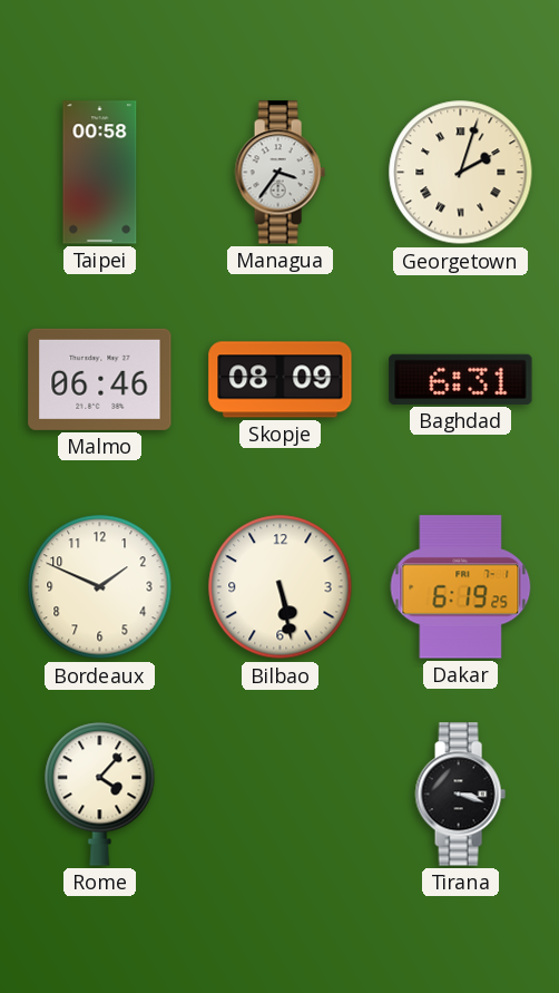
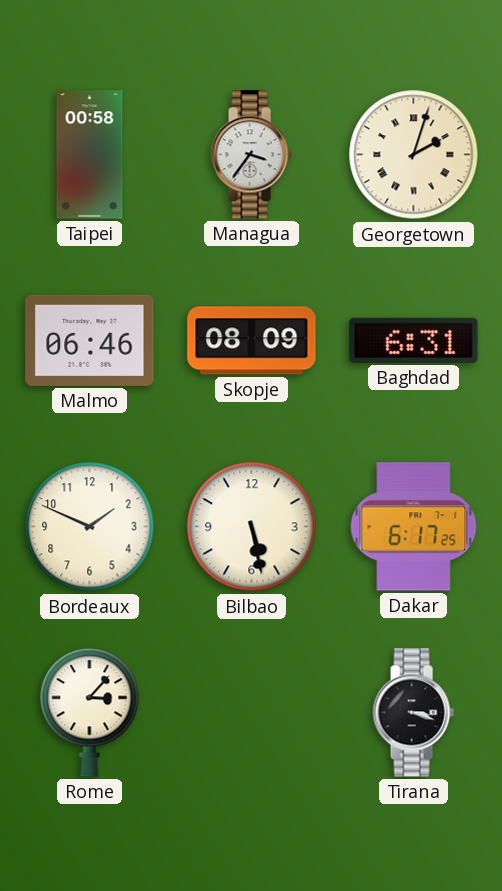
Dakar: 6:19 -> 6:17
Rome: 4:07 -> 3:07
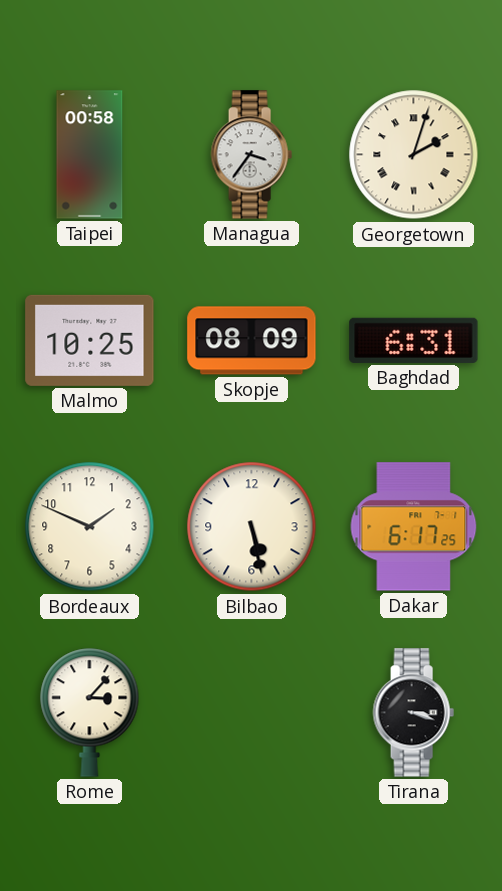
Malmo: 06:46 -> 10:25
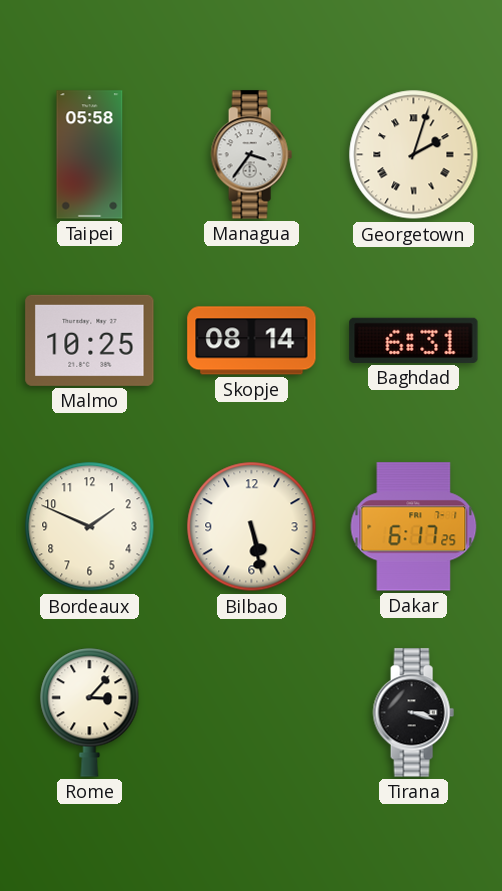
Taipei: 00:58 -> 05:58
Skopje: 08:09 -> 08:14
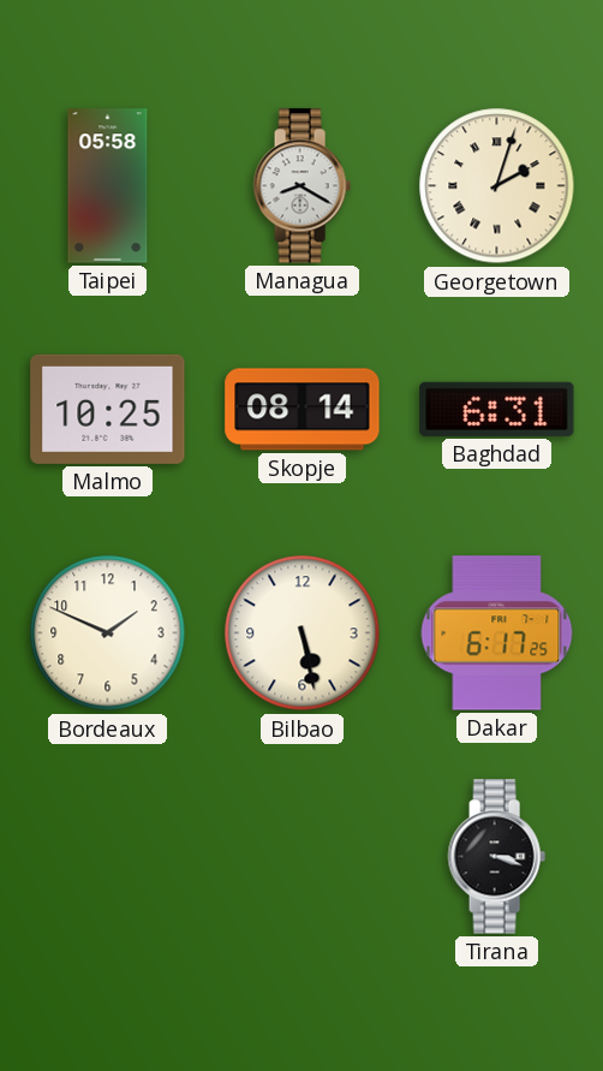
Managua: 3:36 -> 8:20
Rome: 3:07 -> none
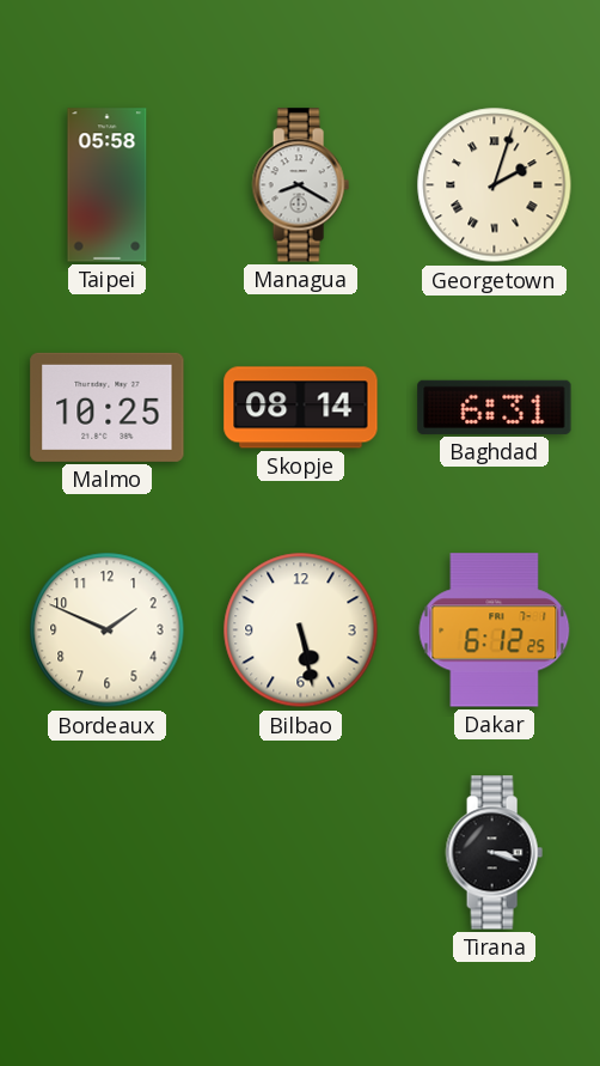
Dakar: 6:17 -> 6:12
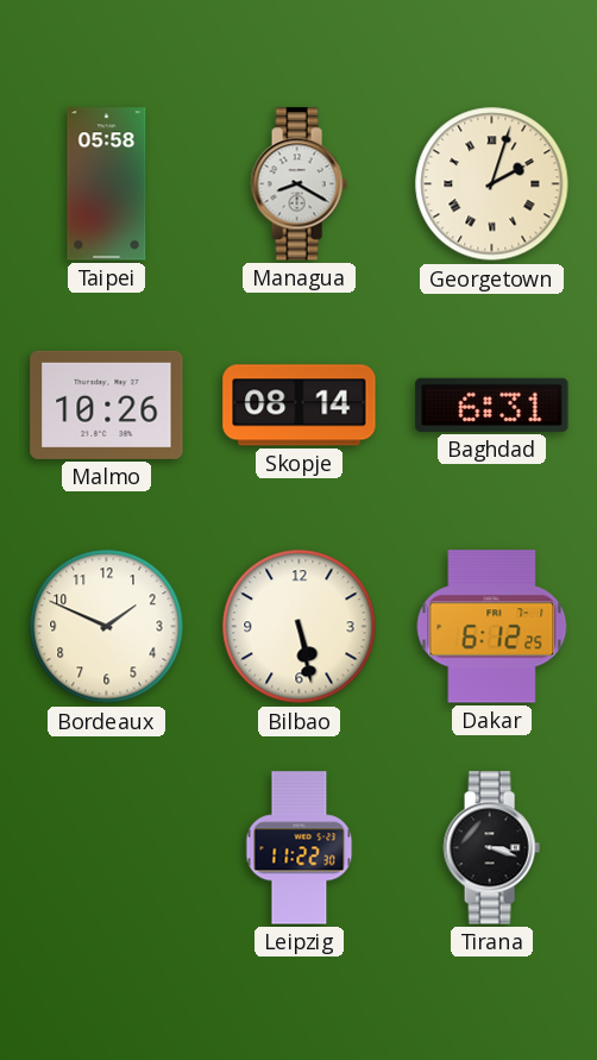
Malmo: 10:25 -> 10:26
Leipzig: none -> 11:22
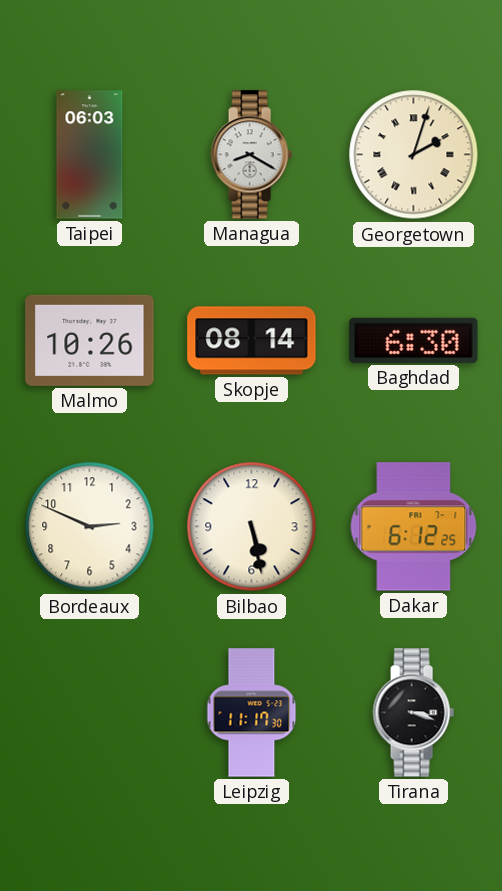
Taipei: 05:58 -> 06:03
Baghdad: 6:31 -> 6:30
Bordeaux: 1:49 -> 2:49
Leipzig: 11:22 -> 11:17
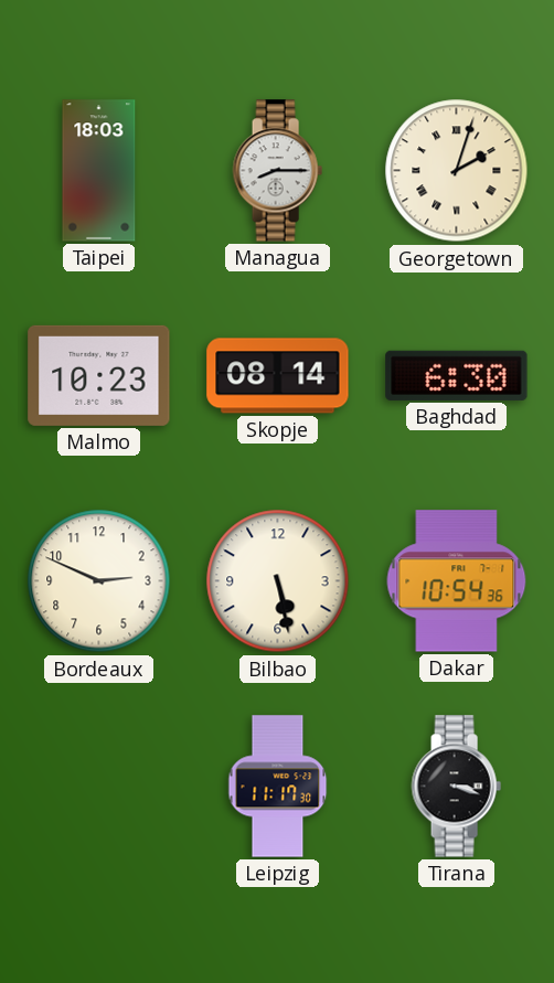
Taipei: 06:03 -> 18:03
Managua: 8:20 -> 8:15
Malmo: 10:26 -> 10:23
Dakar: 6:12 -> 10:54
